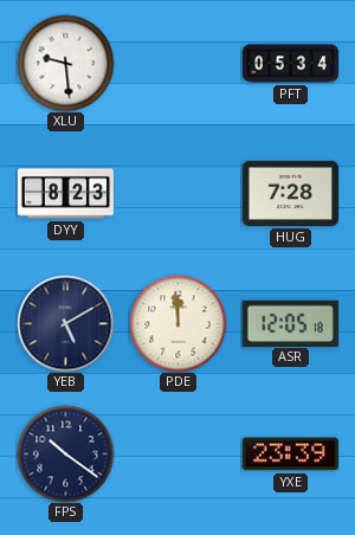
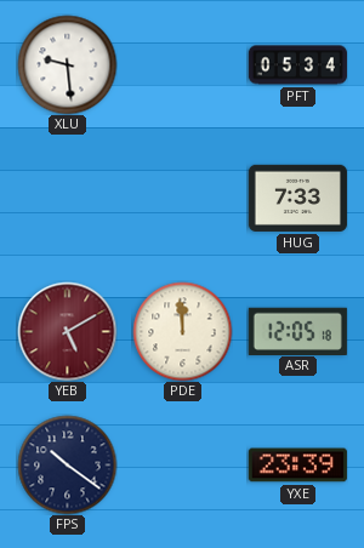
DYY: 8:23 -> none
HUG: 7:28 -> 7:33
YEB dial: navy -> burgundy
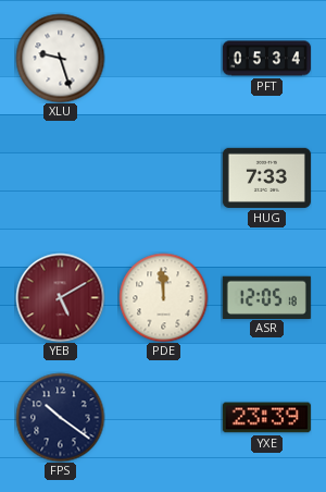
XLU: 9:29 -> 9:27
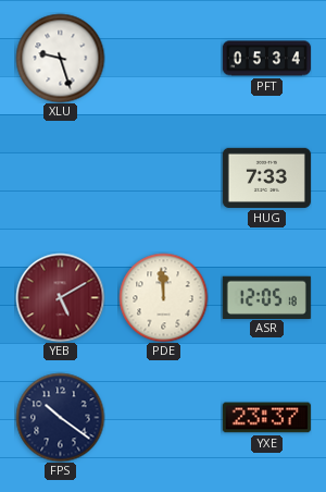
YXE: 23:39 -> 23:37
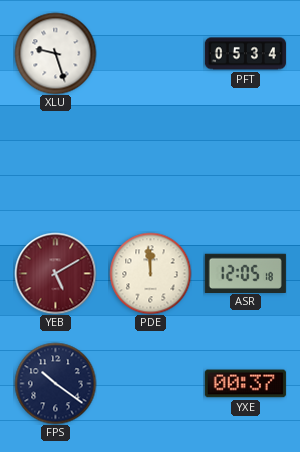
HUG: 7:33 -> none
YXE: 23:37 -> 00:37
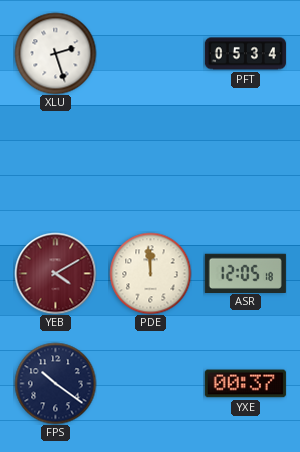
XLU: 9:27 -> 2:27
YEB: 5:10 -> 4:10
